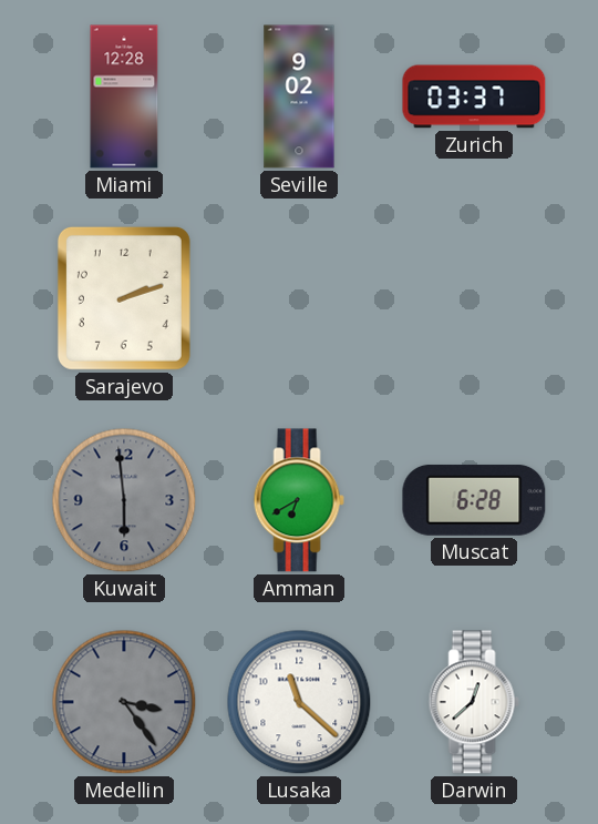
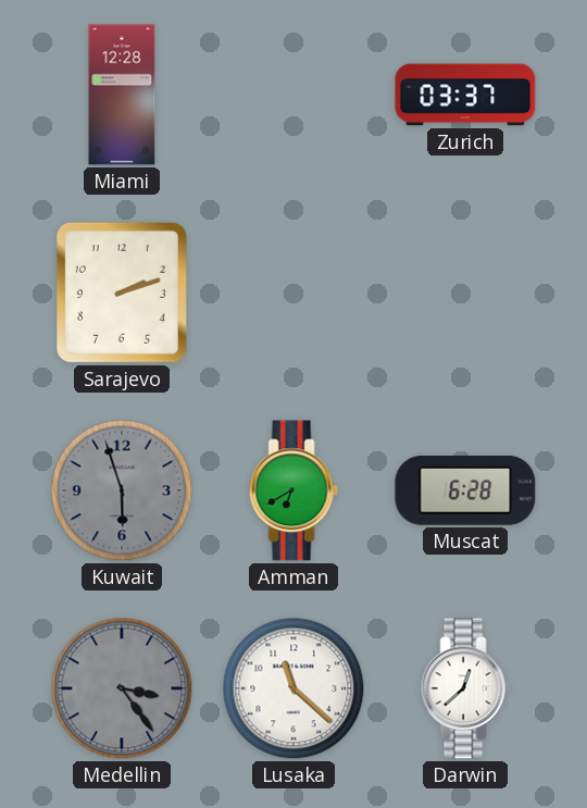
Seville: 9:02 -> none
Kuwait: 5:59 -> 5:57
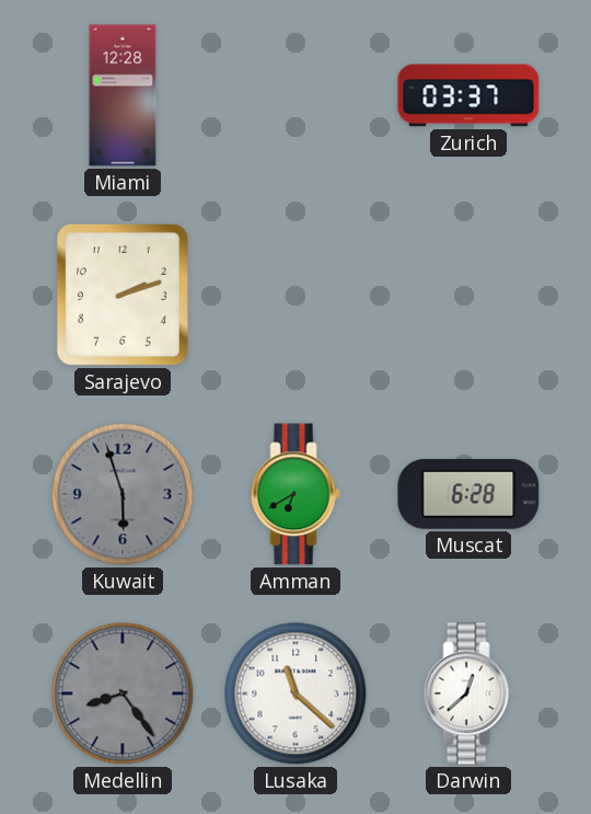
Medellin: 3:24 -> 8:24
